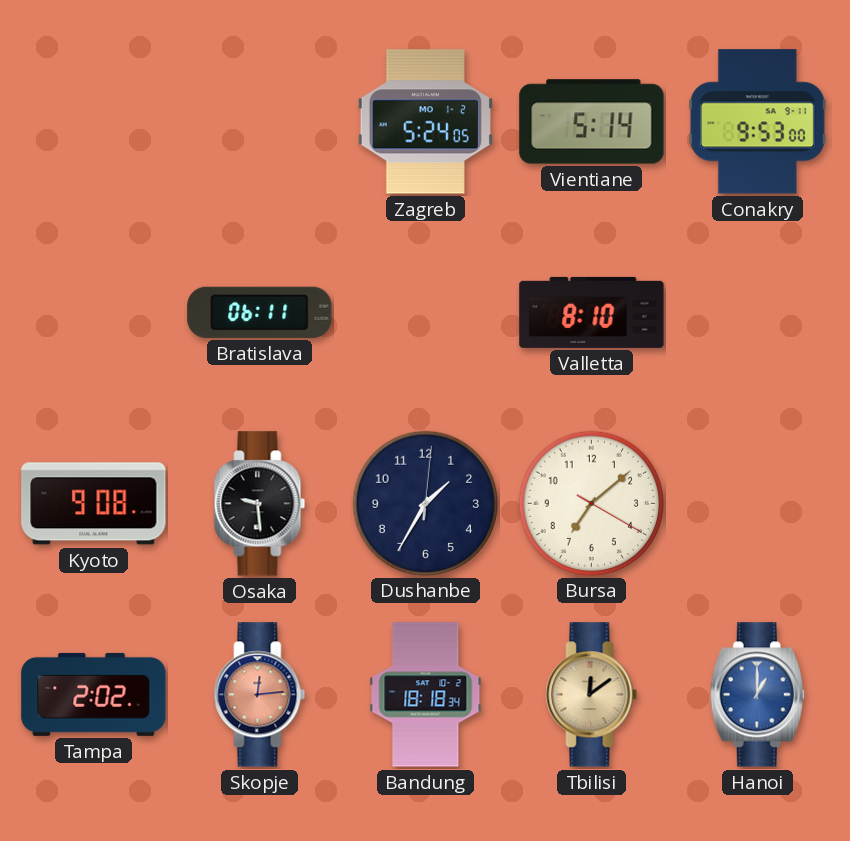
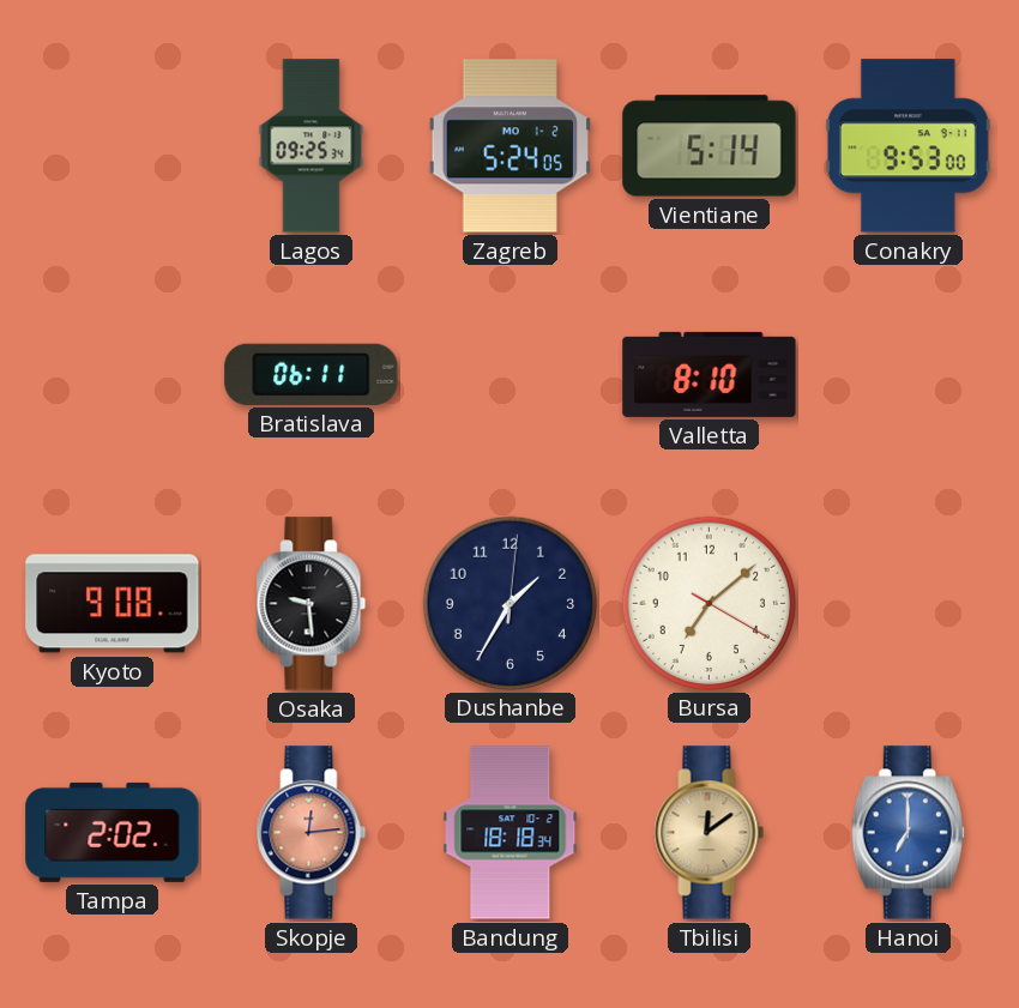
Lagos: none -> 09:25
Hanoi: 1:00 -> 7:00
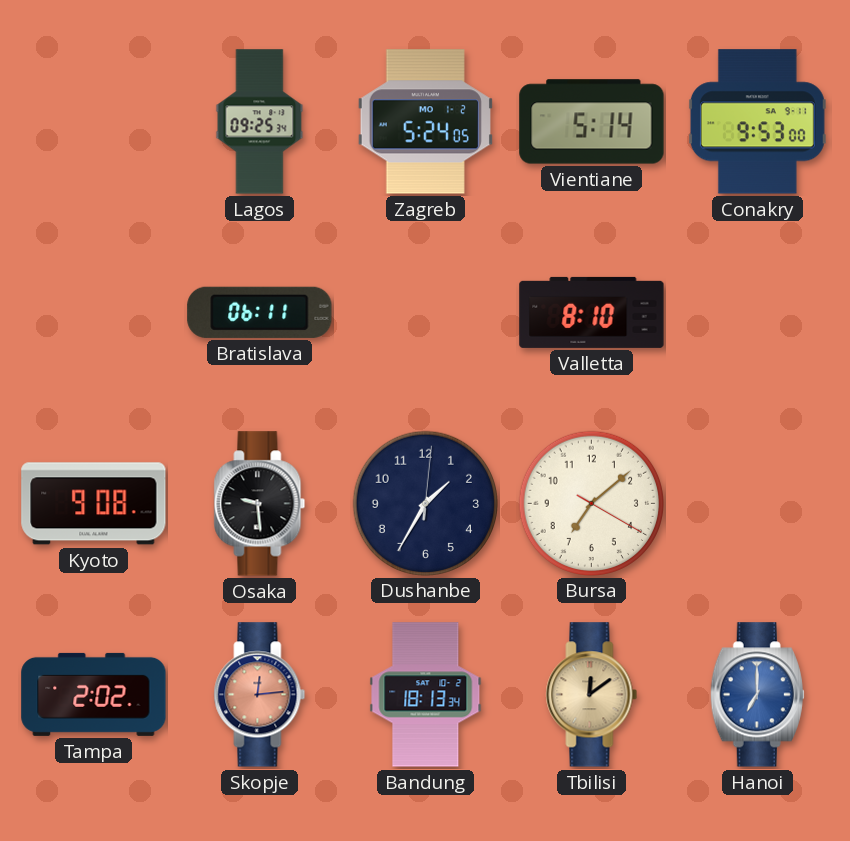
Bandung: 18:18 -> 18:13
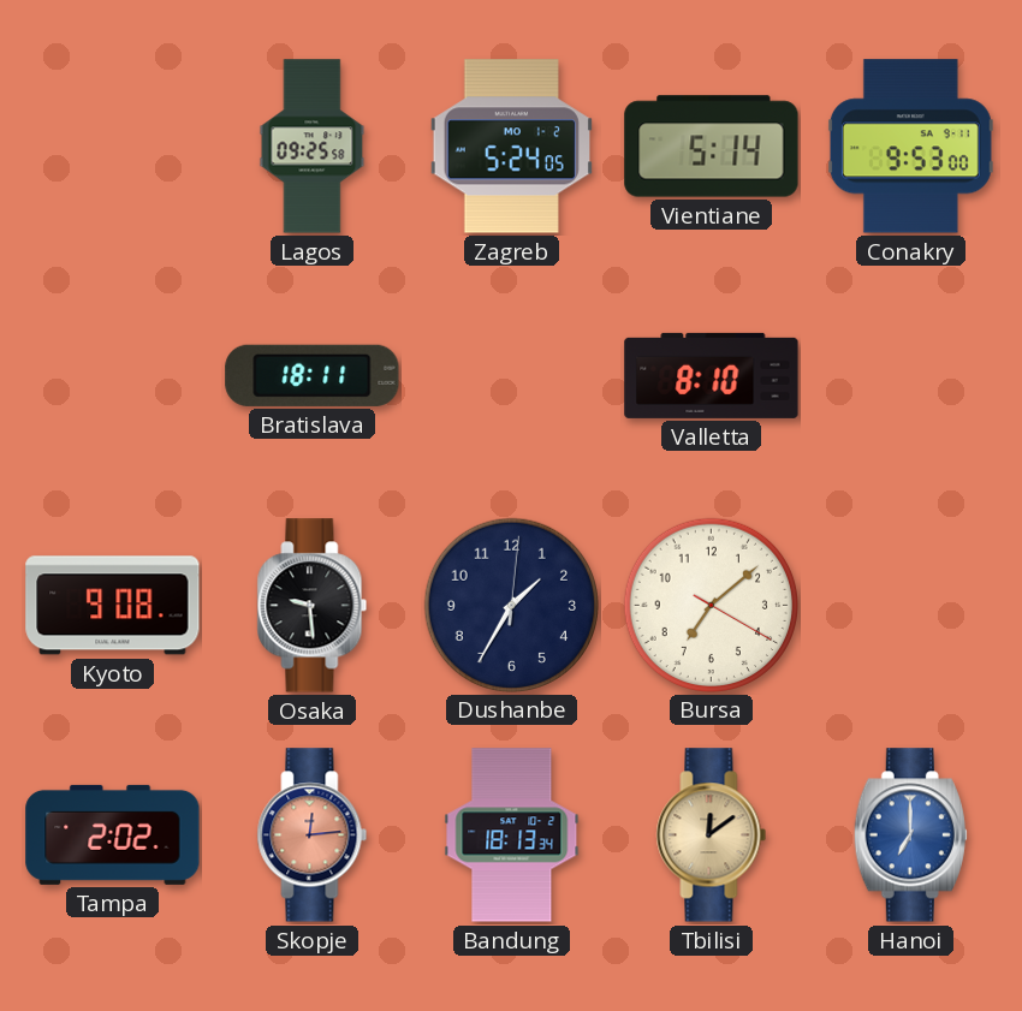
Lagos: 09:25:34 -> 09:25:58
Bratislava: 06:11 -> 18:11
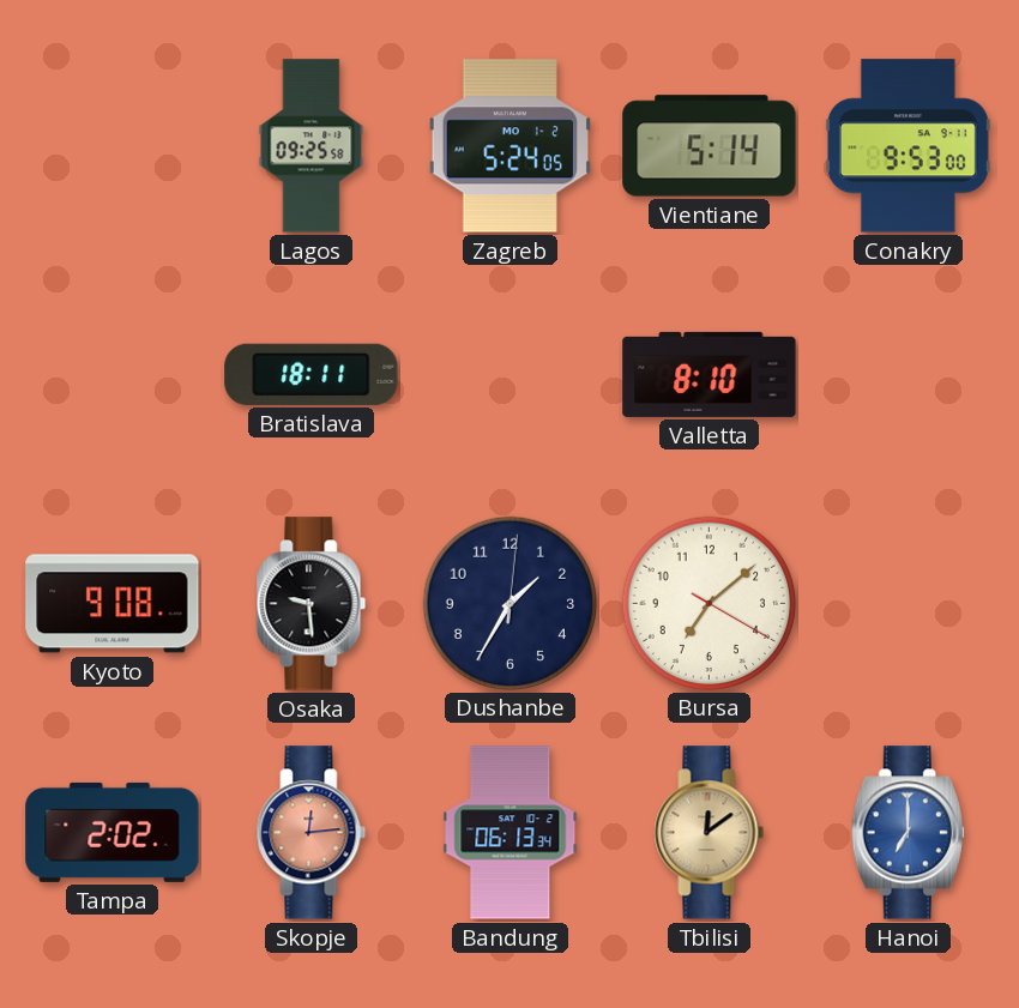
Bandung: 18:13 -> 06:13
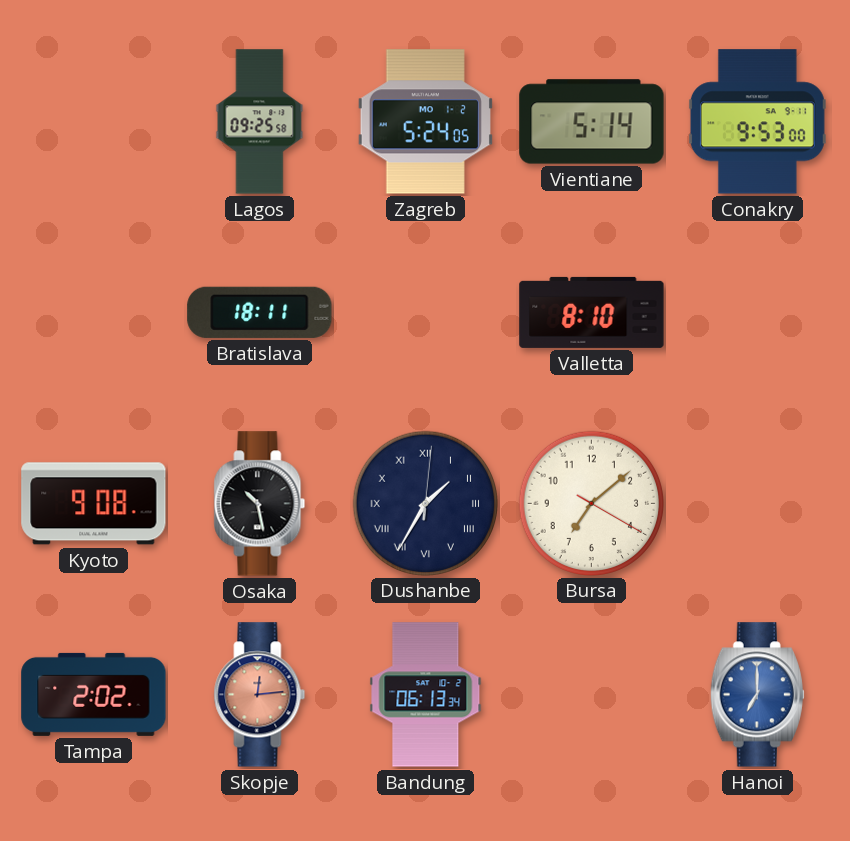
Osaka: 9:29 -> 10:28
Dushanbe numerals: Arabic -> Roman
Tbilisi: 12:09 -> none
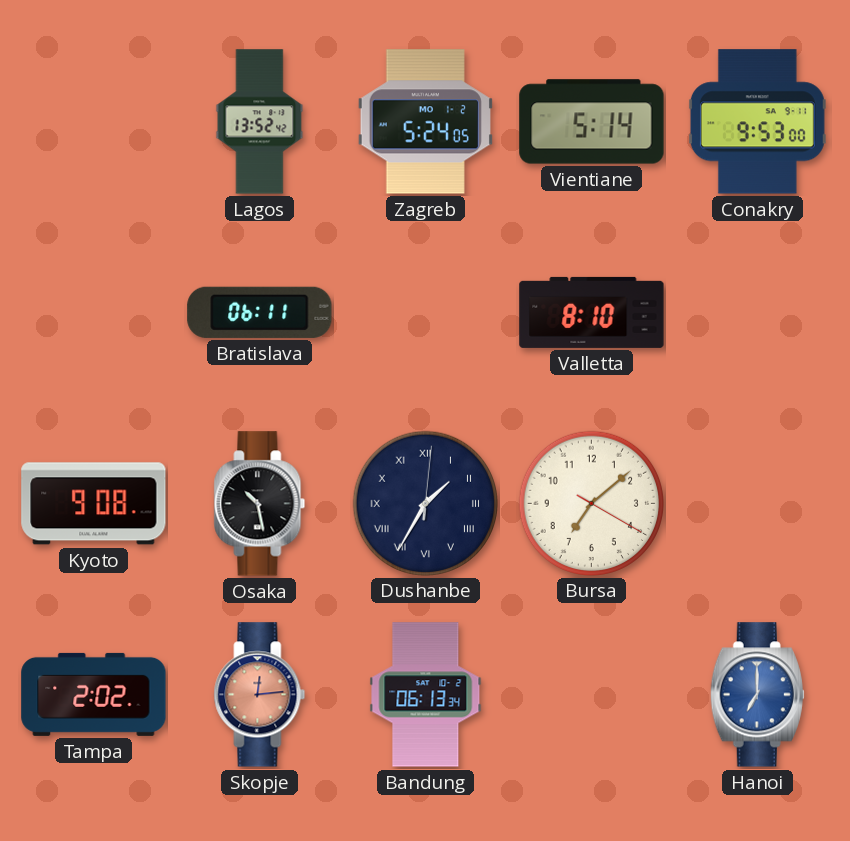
Lagos: 09:25 -> 13:52
Bratislava: 18:11 -> 06:11
